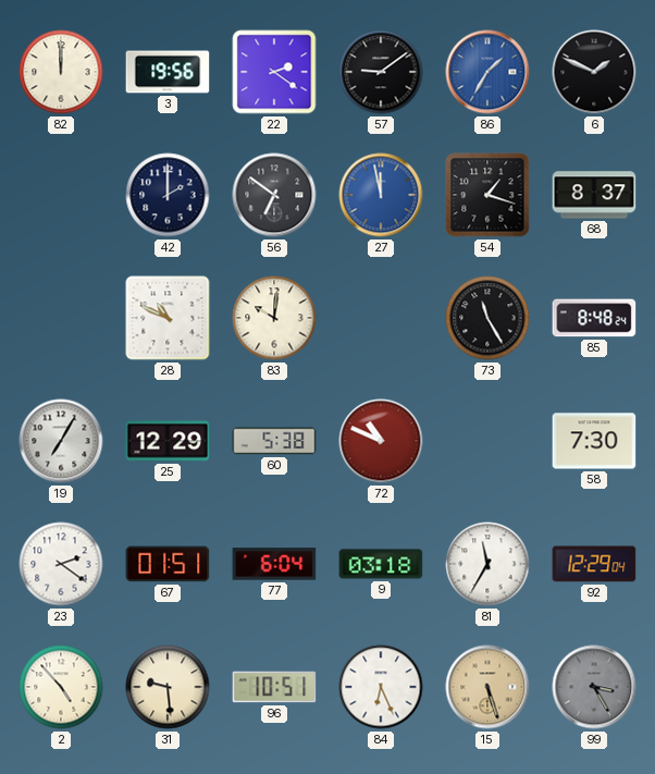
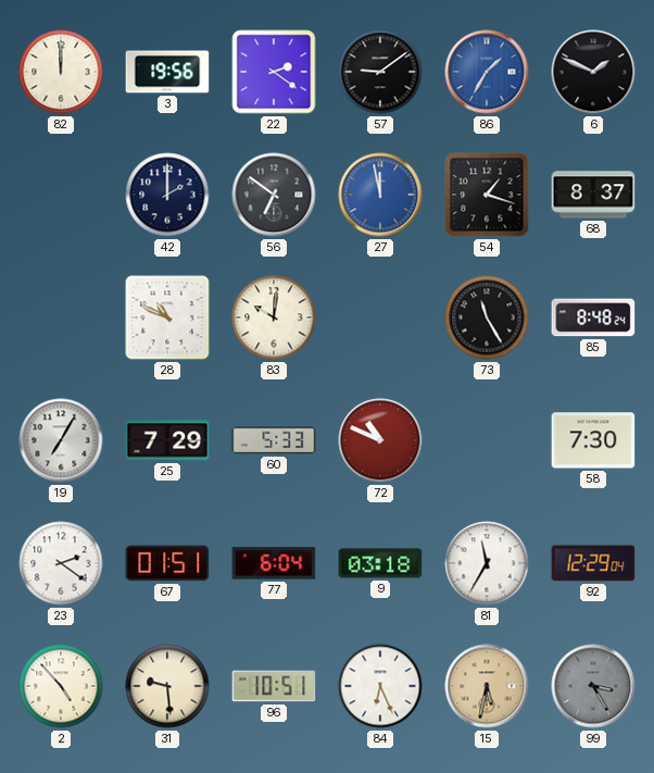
25: 12:29 -> 7:29
60: 5:38 -> 5:33
15: 5:27 -> 5:32
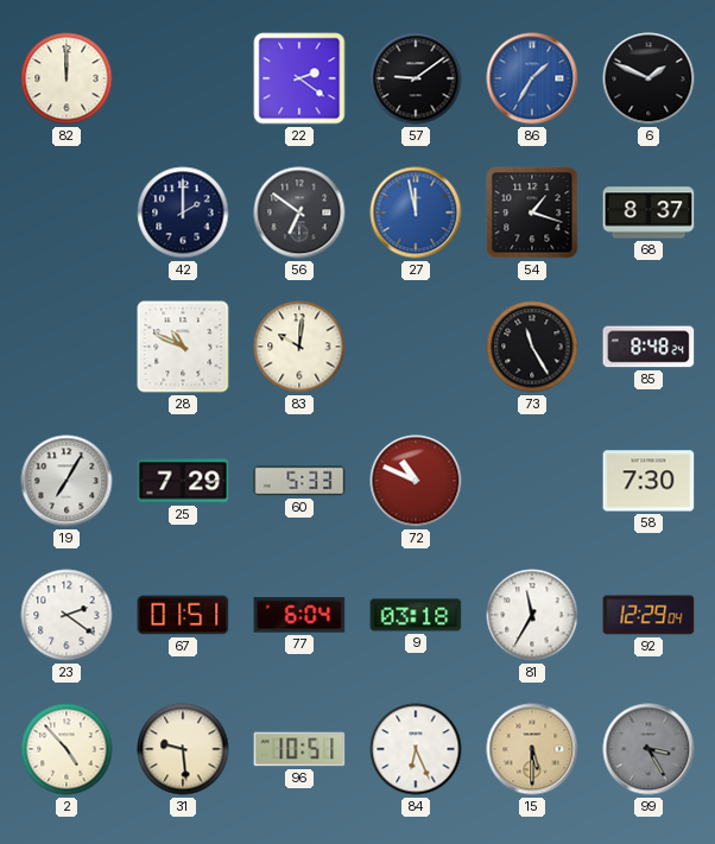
3: 19:56 -> none
15: 5:32 -> 5:30
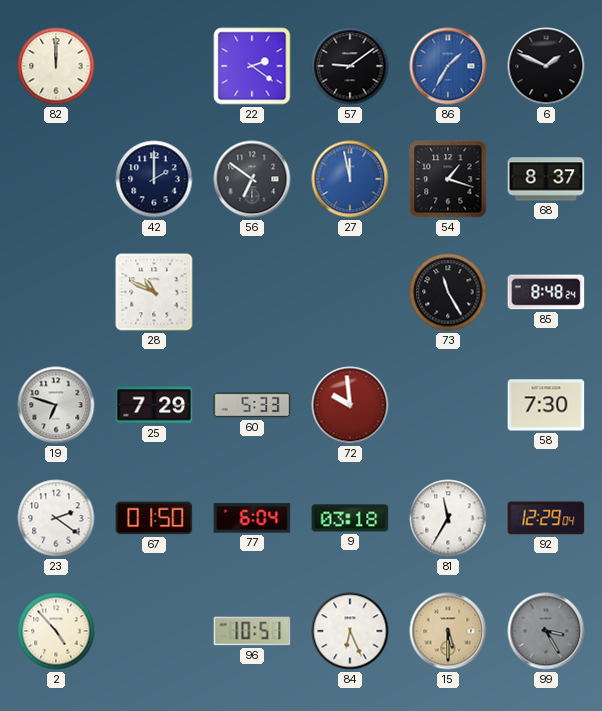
83: 10:01 -> none
19: 7:05 -> 6:48
72: 10:49 -> 9:59
67: 01:51 -> 01:50
31: 9:29 -> none
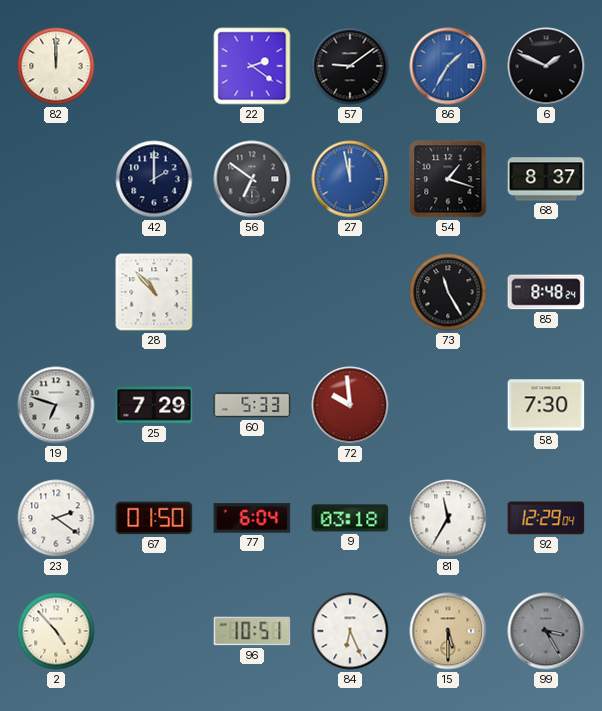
28: 10:49 -> 10:53
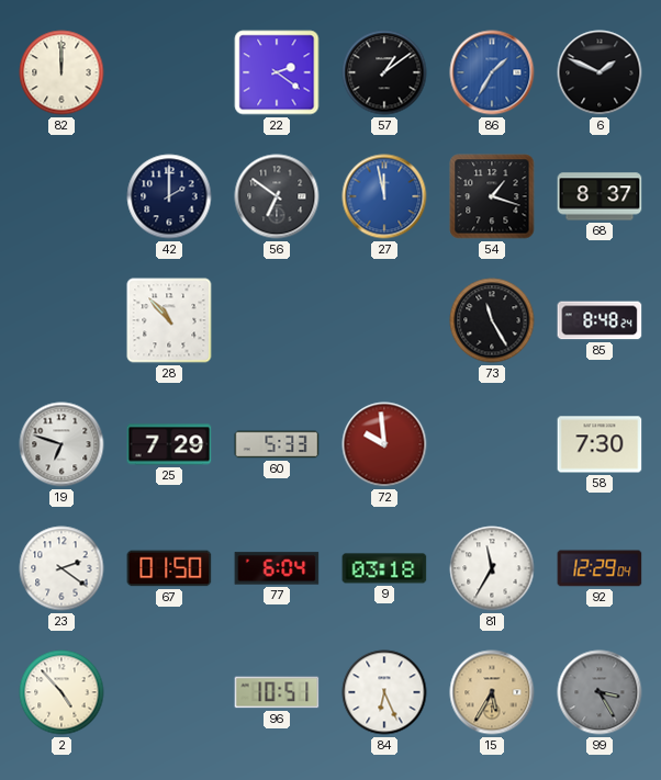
57: 9:09 -> 1:09
15: 5:30 -> 5:35
